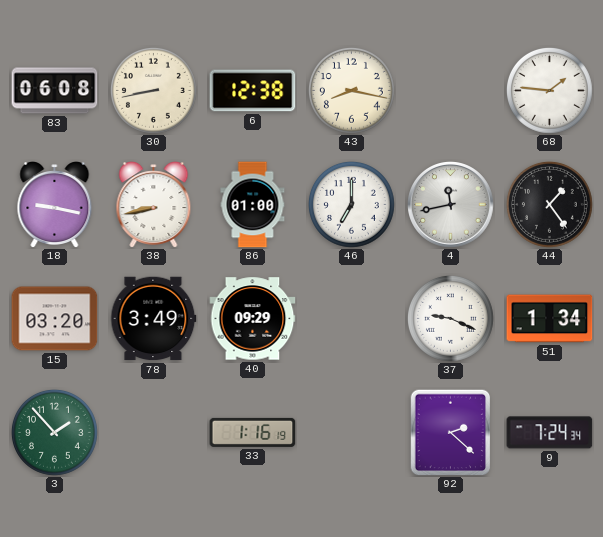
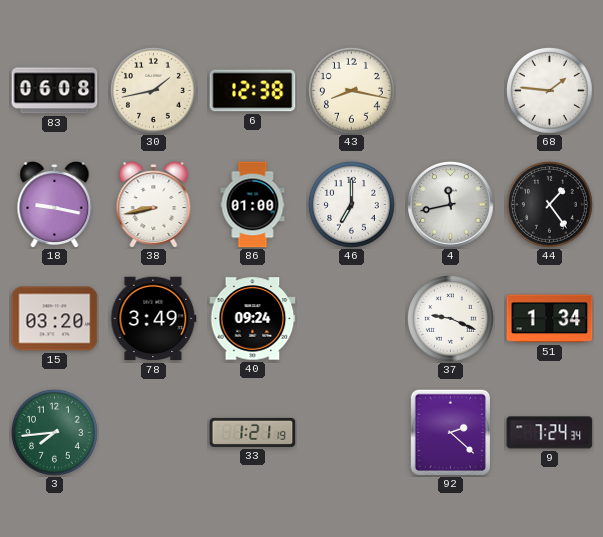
30: 8:43 -> 1:43
40: 09:29 -> 09:24
3: 1:53 -> 7:44
33: 1:16 -> 1:21
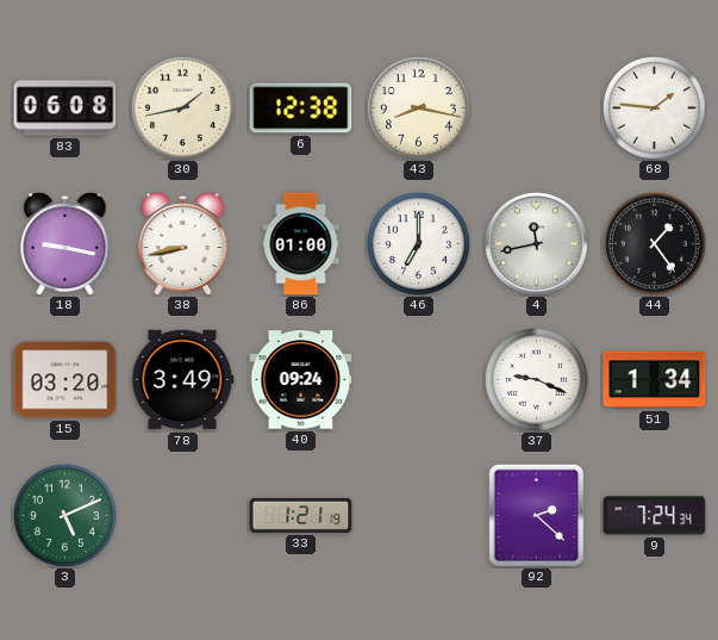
3: 7:44 -> 5:11
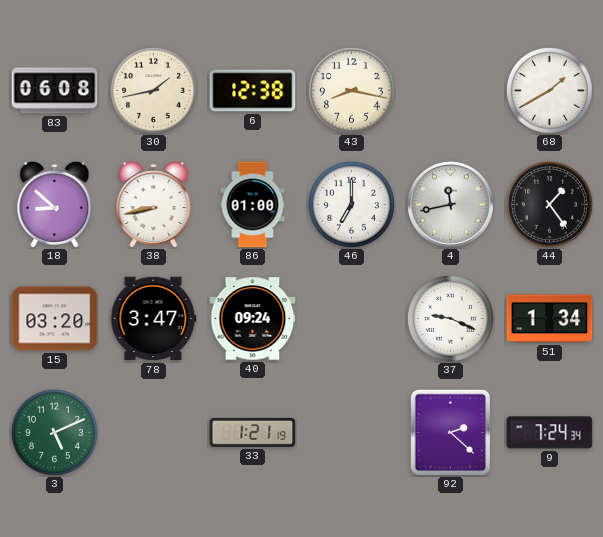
68: 1:46 -> 1:40
18: 9:17 -> 8:52
78: 3:49 -> 3:47
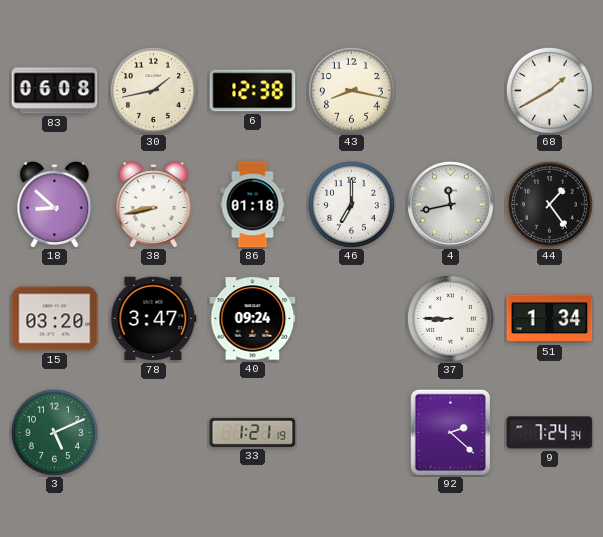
86: 01:00 -> 01:18
37: 9:19 -> 8:45
